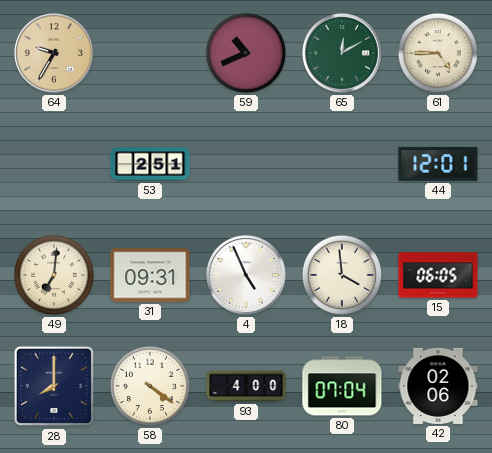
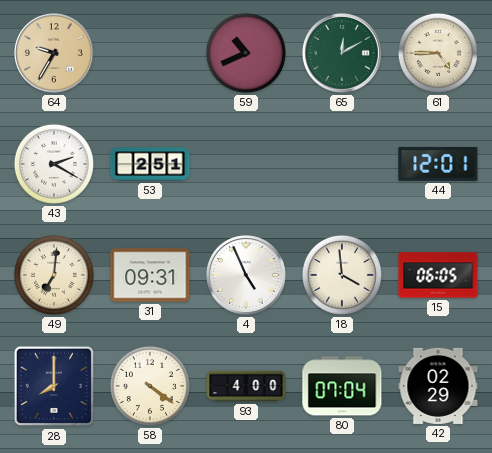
43: none -> 2:20
42: 02:06 -> 02:29
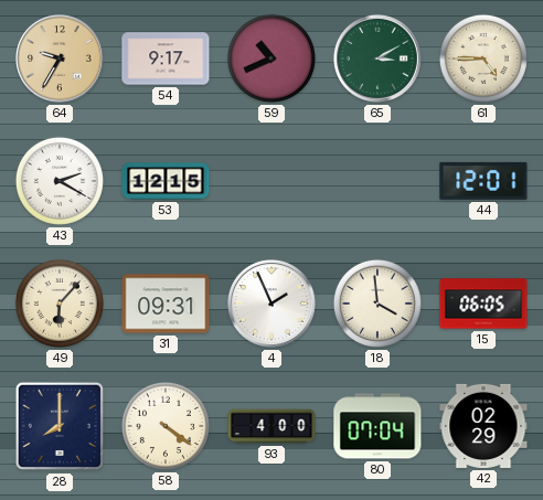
54: none -> 9:17
65: 12:10 -> 3:10
53: 2:51 -> 12:15
49: 7:01 -> 6:07
4: 4:56 -> 1:56
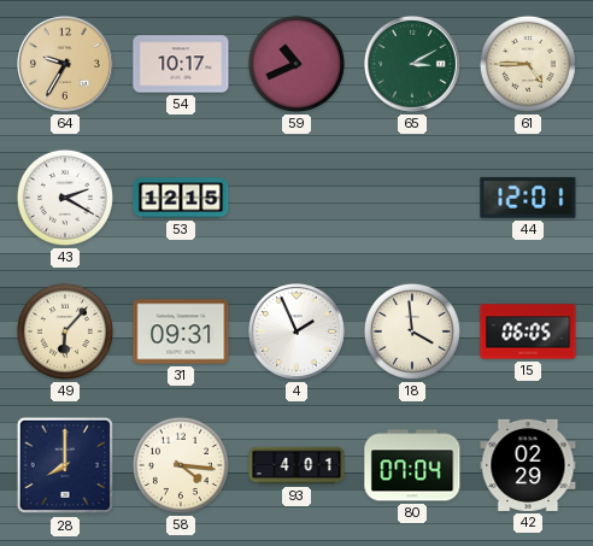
54: 9:17 -> 10:17
58: 4:21 -> 4:16
93: 4:00 -> 4:01
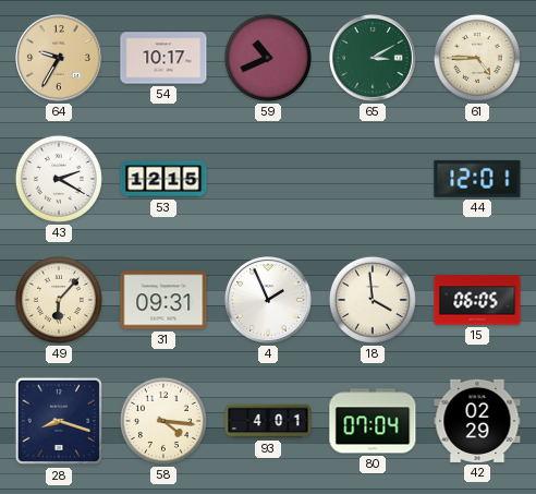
28: 8:00 -> 8:18
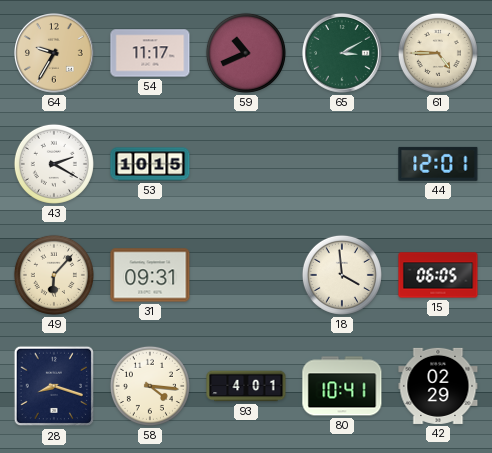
54: 10:17 -> 11:17
53: 12:15 -> 10:15
4: 1:56 -> none
80: 07:04 -> 10:41
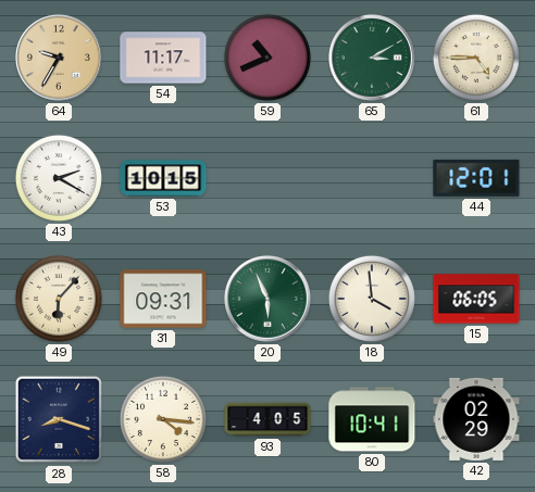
20: none -> 5:56
93: 4:01 -> 4:05
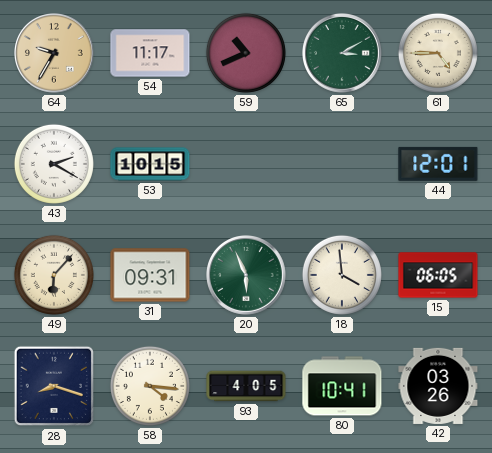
42: 02:29 -> 03:26
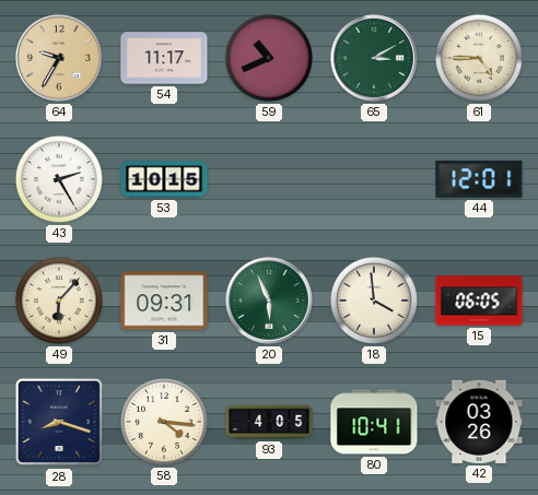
43: 2:20 -> 2:25
